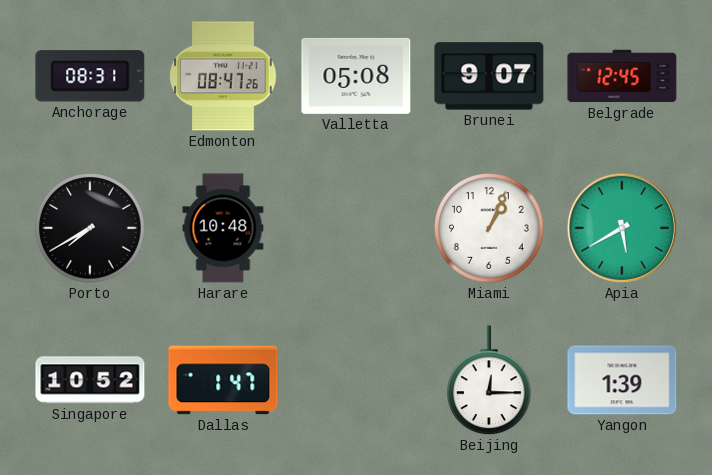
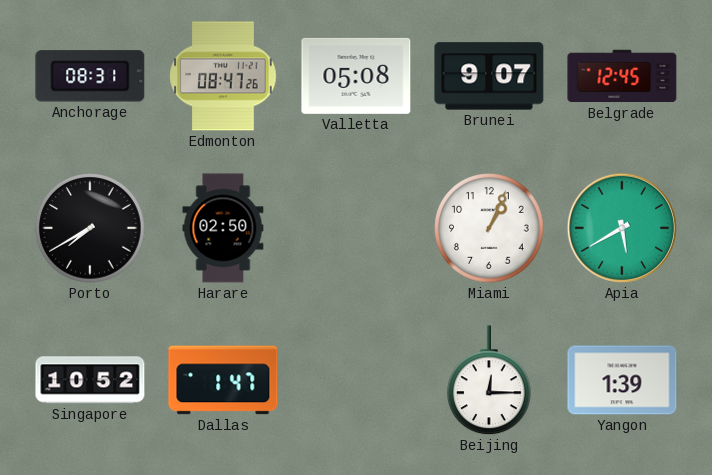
Harare: 10:48 -> 02:50
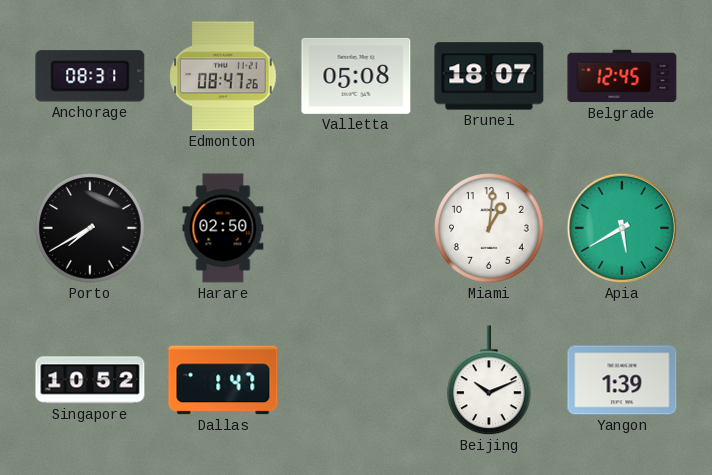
Brunei: 9:07 -> 18:07
Miami: 1:04 -> 1:01
Beijing: 12:15 -> 10:11
